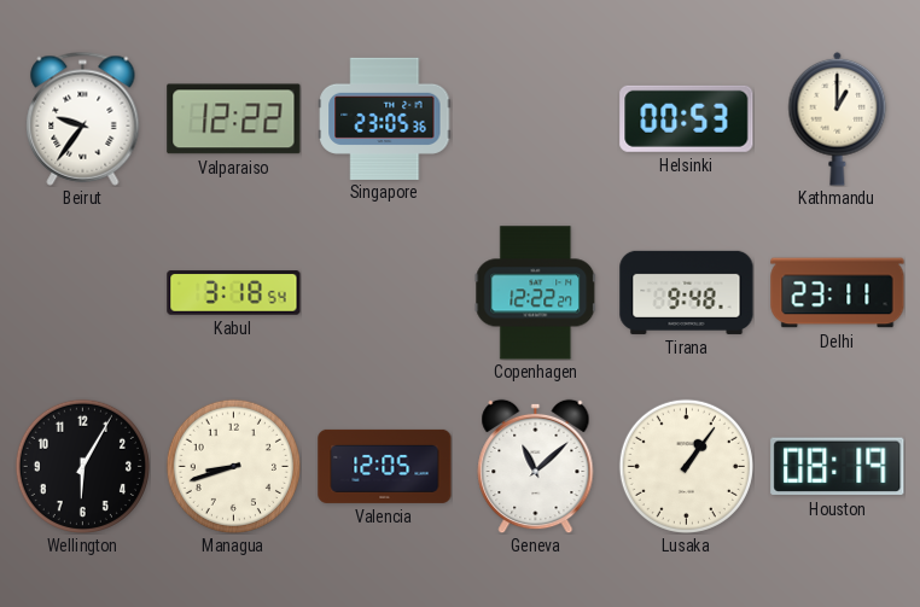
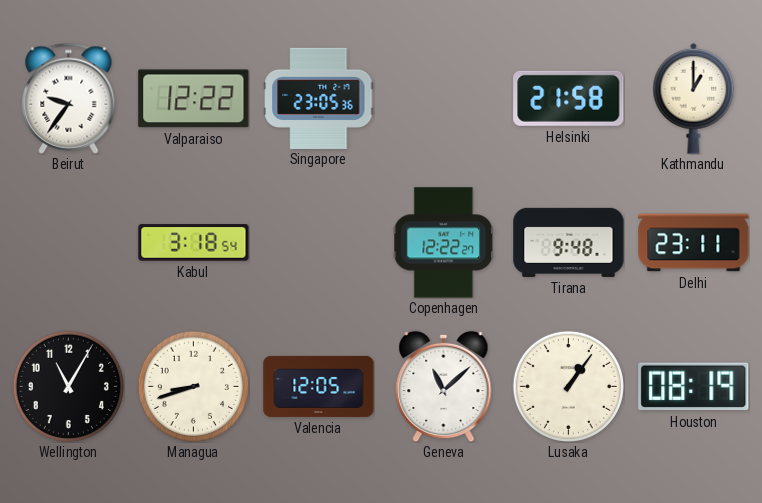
Helsinki: 00:53 -> 21:58
Wellington: 6:05 -> 11:05
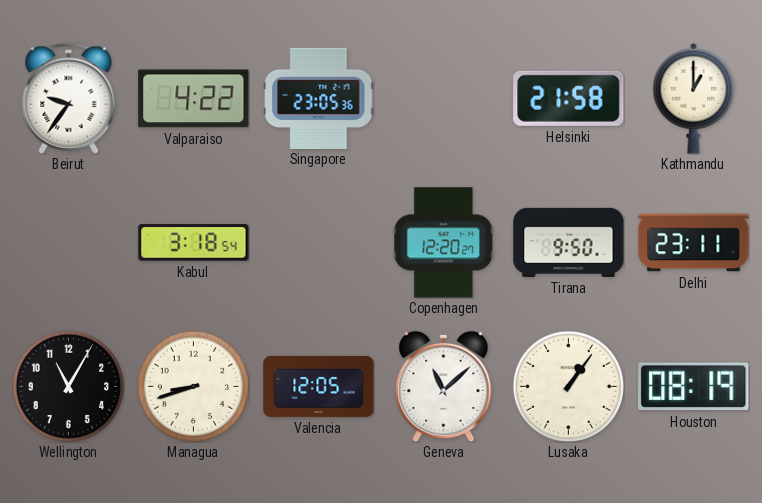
Valparaiso: 12:22 -> 4:22
Copenhagen: 12:22 -> 12:20
Tirana: 9:48 -> 9:50
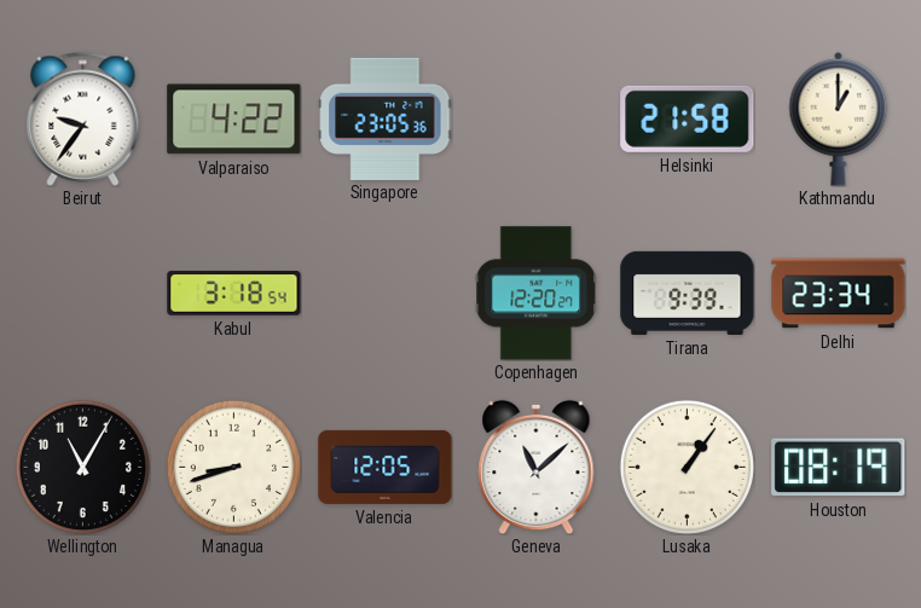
Tirana: 9:50 -> 9:39
Delhi: 23:11 -> 23:34
